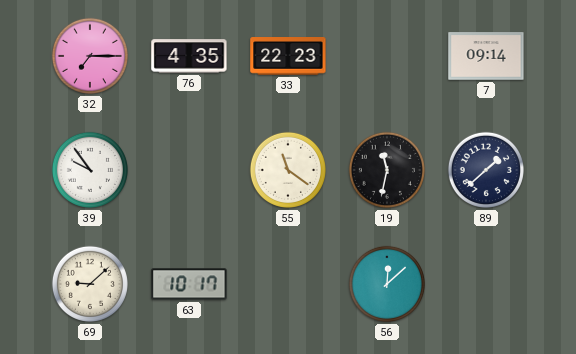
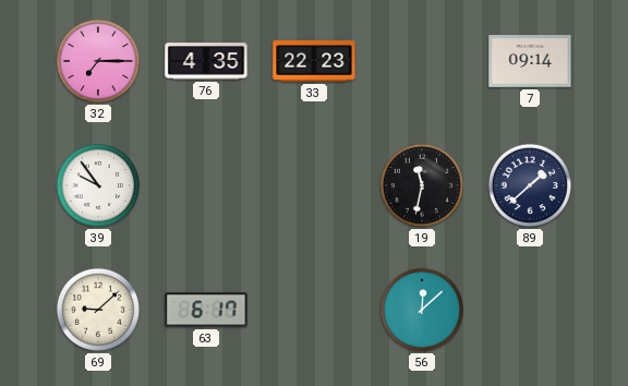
55: 11:21 -> none
63: 10:17 -> 6:17
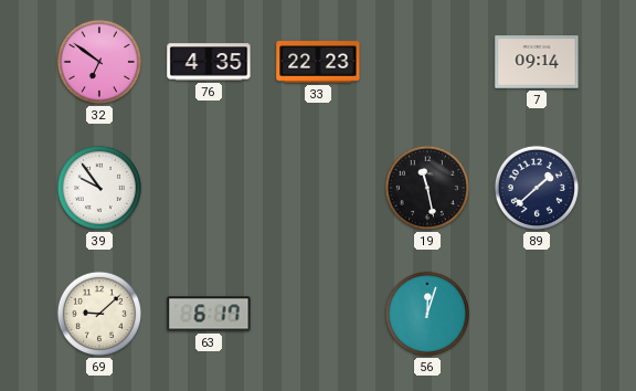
32: 7:15 -> 6:51
19: 11:32 -> 11:28
56: 12:08 -> 12:03
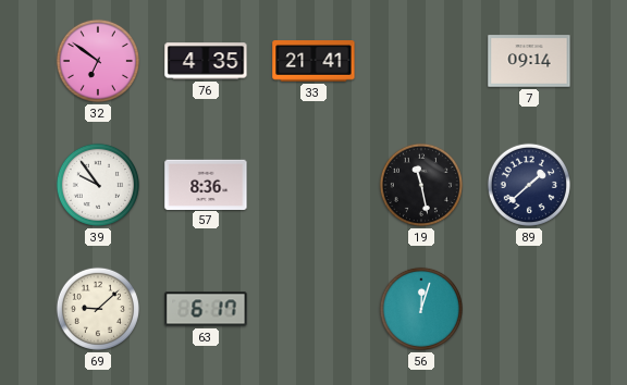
33: 22:23 -> 21:41
57: none -> 8:36
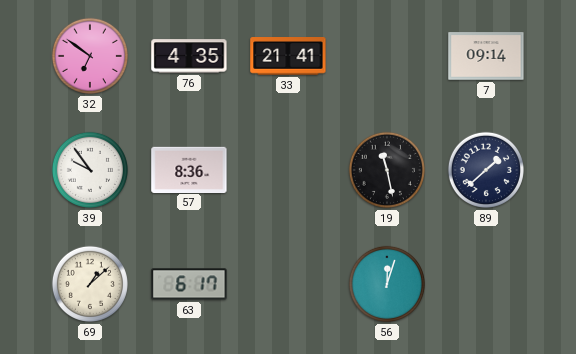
69: 9:08 -> 1:08
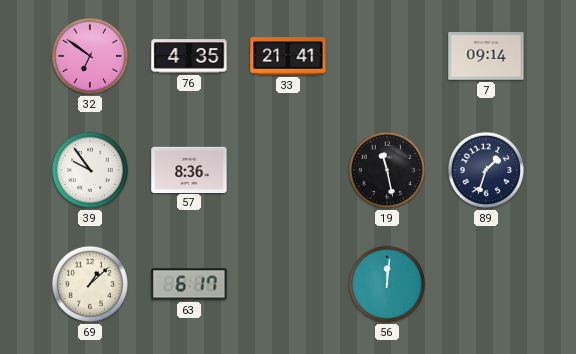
89: 1:38 -> 1:33
56: 12:03 -> 12:01
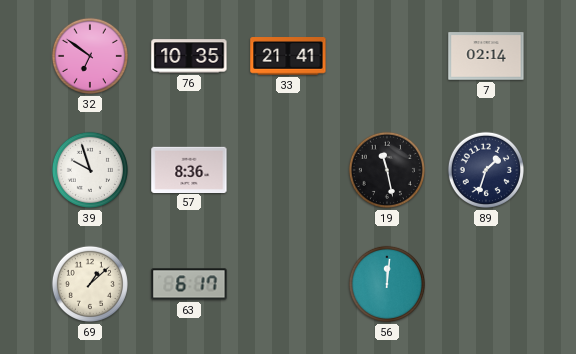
76: 4:35 -> 10:35
7: 09:14 -> 02:14
39: 9:54 -> 9:57
